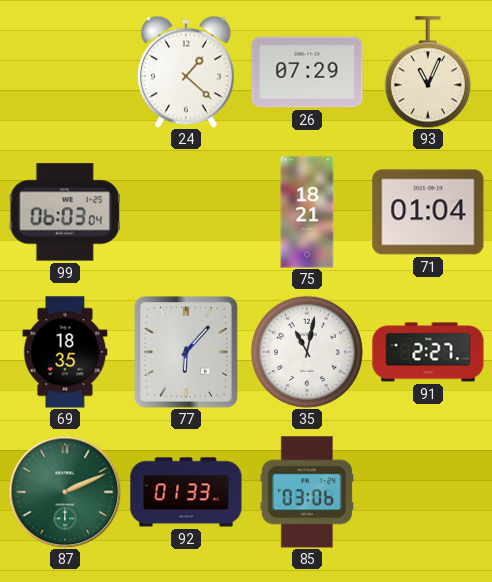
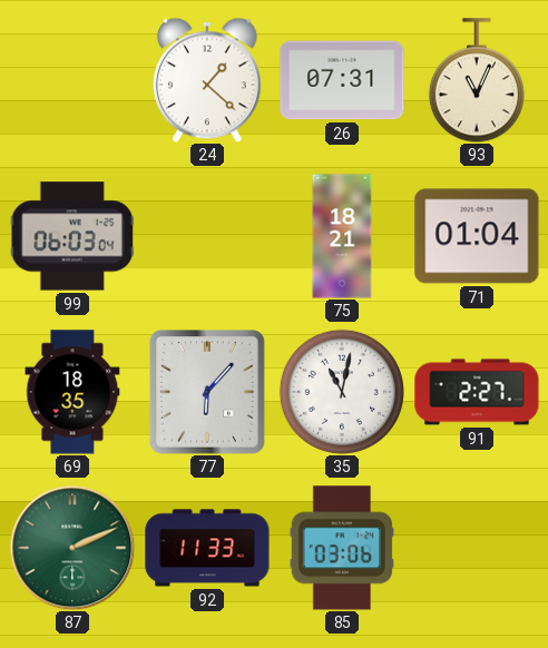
26: 07:29 -> 07:31
92: 01:33 -> 11:33
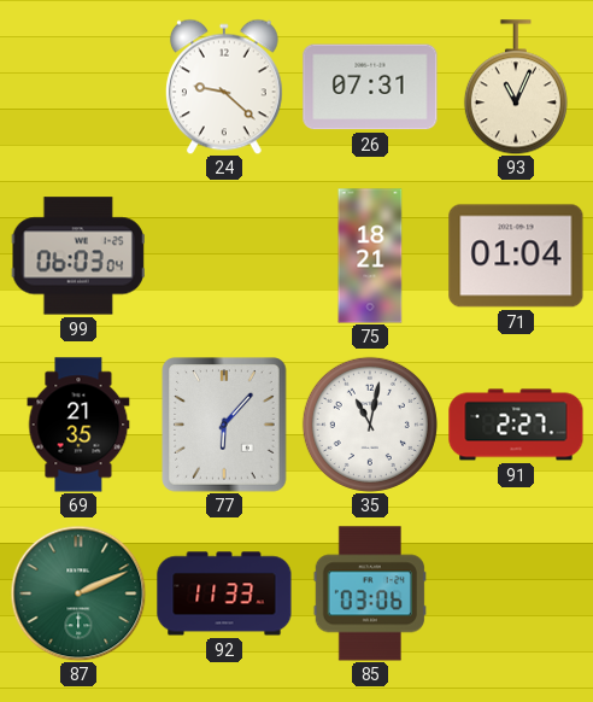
24: 1:22 -> 9:22
69: 18:35 -> 21:35
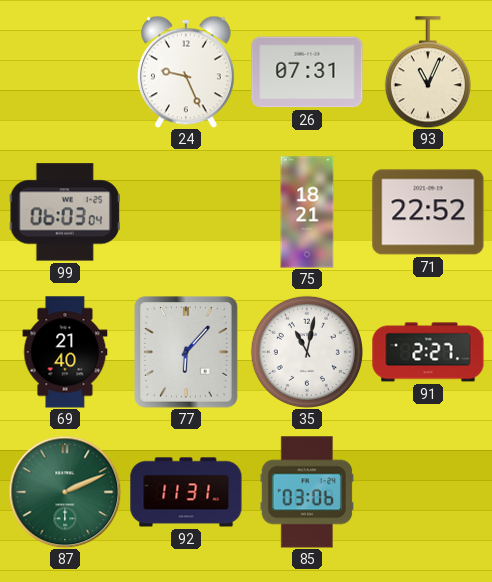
24: 9:22 -> 9:26
71: 01:04 -> 22:52
69: 21:35 -> 21:40
92: 11:33 -> 11:31
